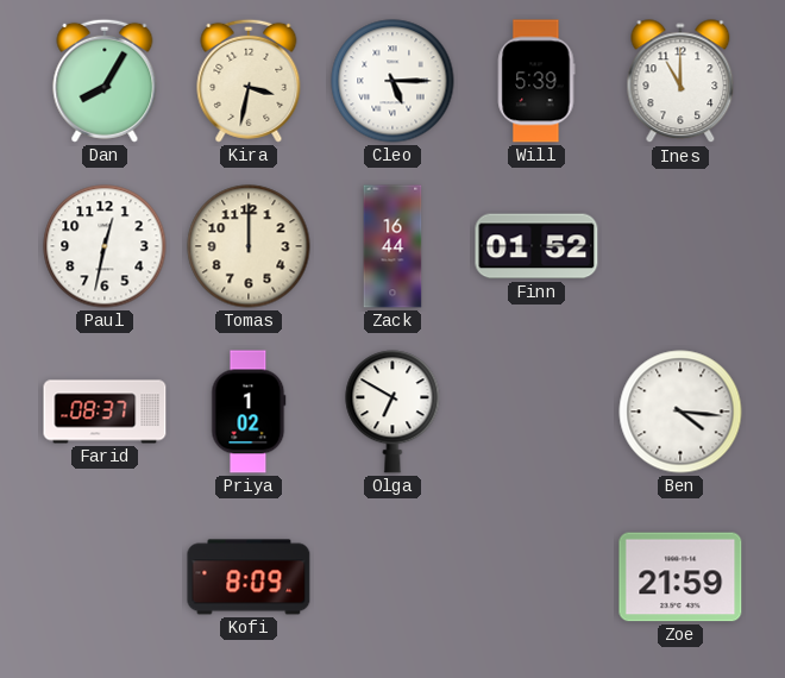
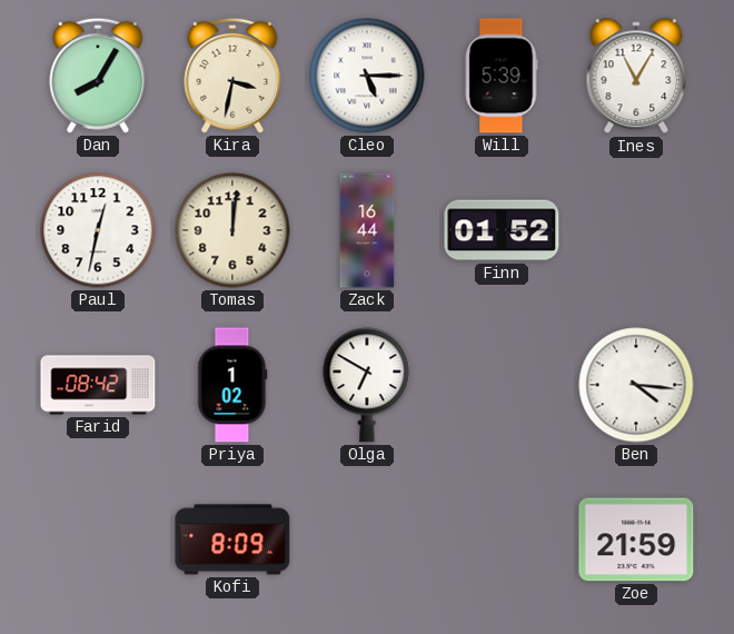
Ines: 11:00 -> 11:05
Tomas: 12:00 -> 12:01
Farid: 08:37 -> 08:42
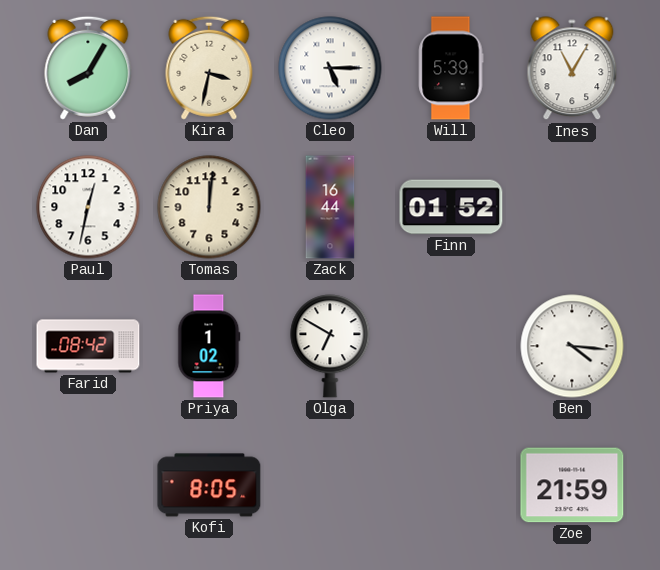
Kofi: 8:09 -> 8:05
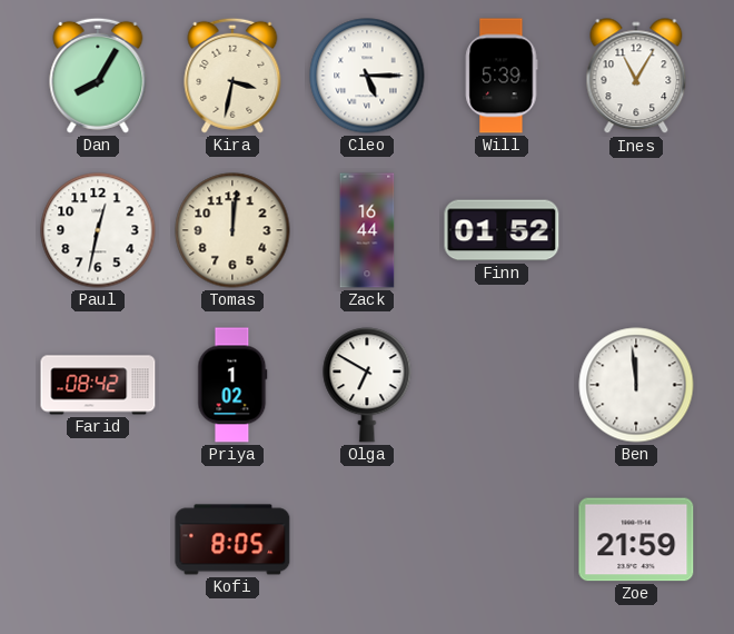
Ben: 4:16 -> 11:59
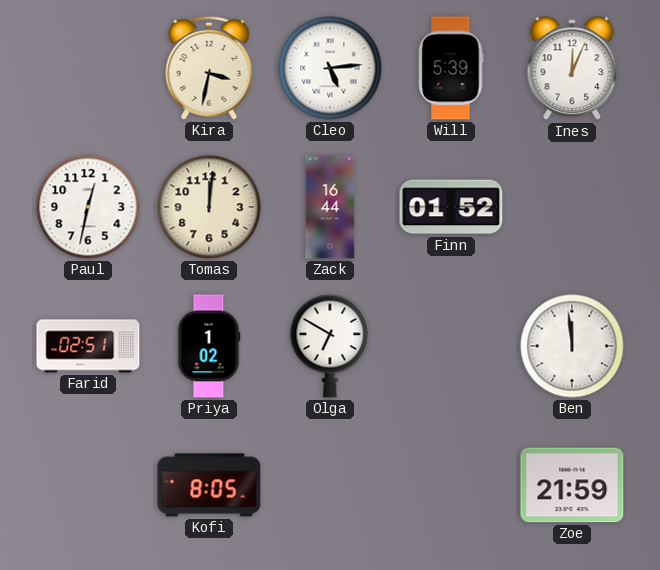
Dan: 8:05 -> none
Cleo: 5:15 -> 5:14
Ines: 11:05 -> 12:04
Farid: 08:42 -> 02:51
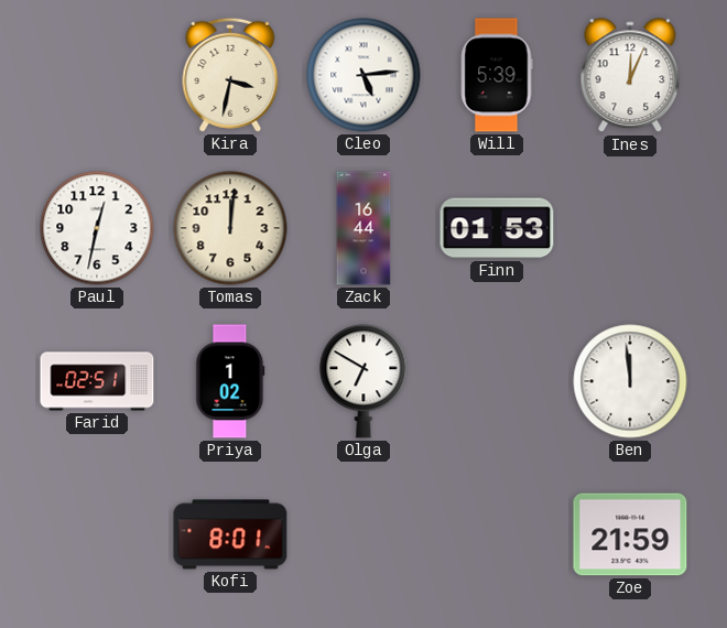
Finn: 01:52 -> 01:53
Kofi: 8:05 -> 8:01
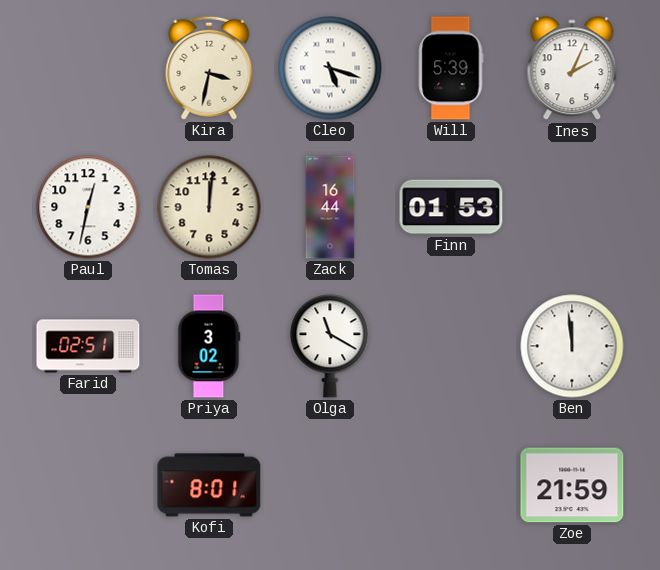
Cleo: 5:14 -> 5:18
Ines: 12:04 -> 2:04
Priya: 1:02 -> 3:02
Olga: 6:50 -> 11:20
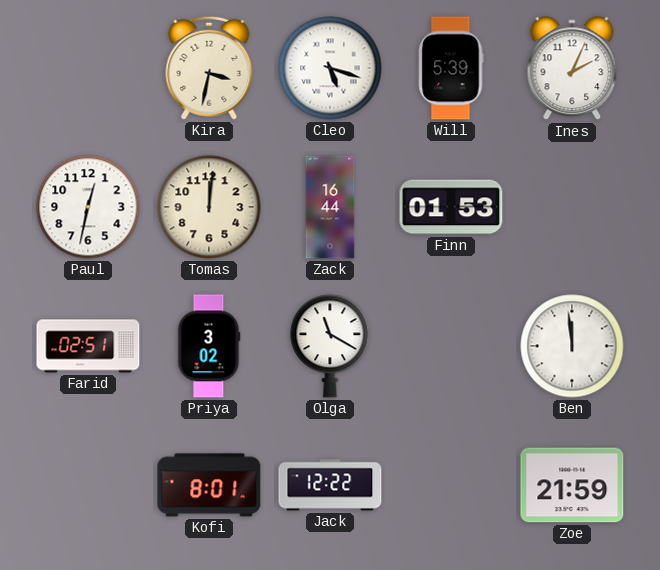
Jack: none -> 12:22
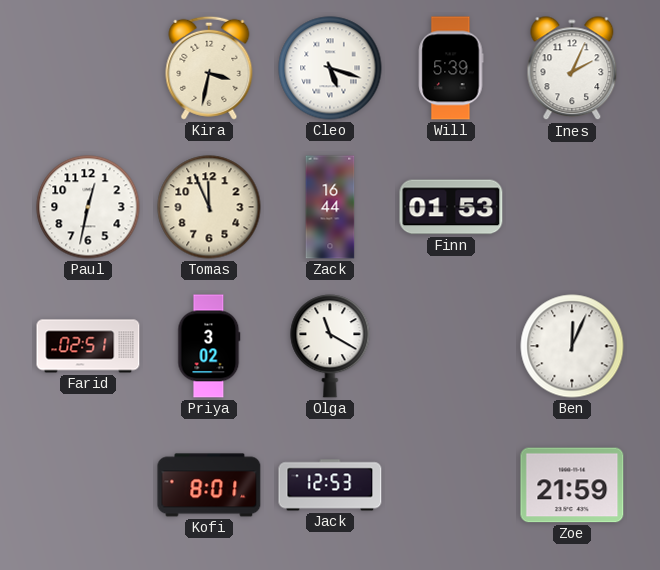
Tomas: 12:01 -> 11:56
Ben: 11:59 -> 12:04
Jack: 12:22 -> 12:53
